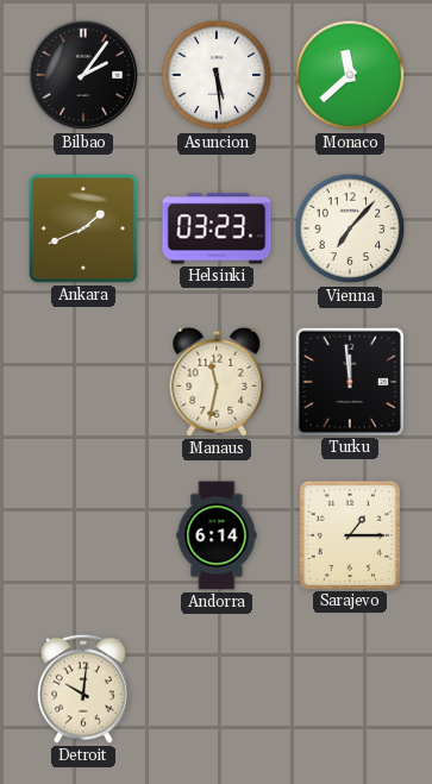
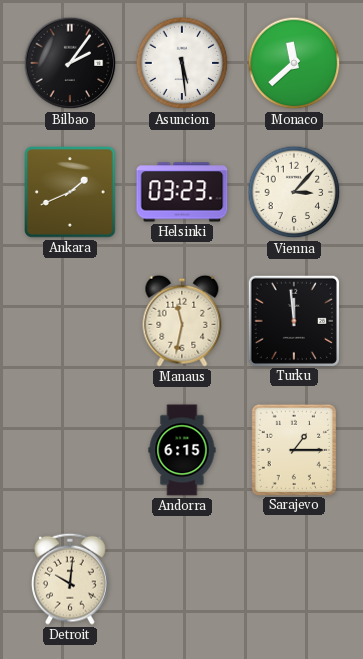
Vienna: 7:07 -> 3:07
Andorra: 6:14 -> 6:15
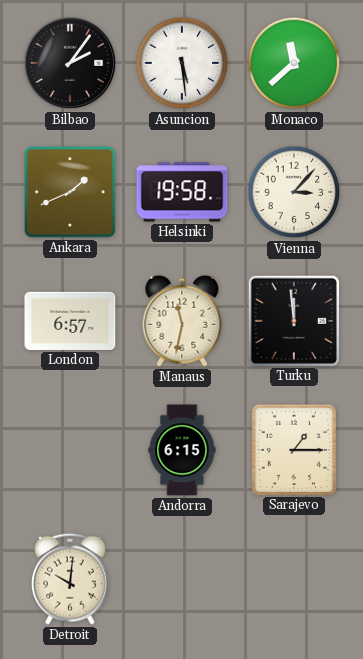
Helsinki: 03:23 -> 19:58
London: none -> 6:57
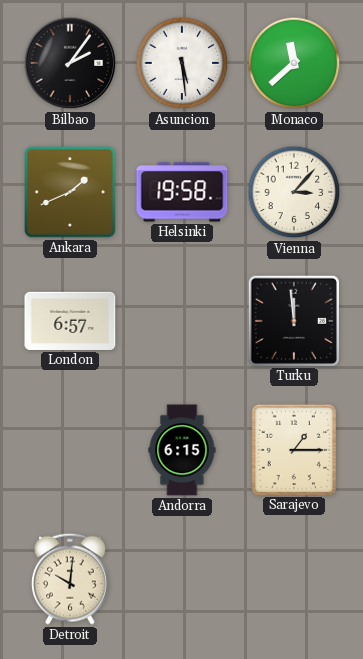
Manaus: 11:32 -> none
